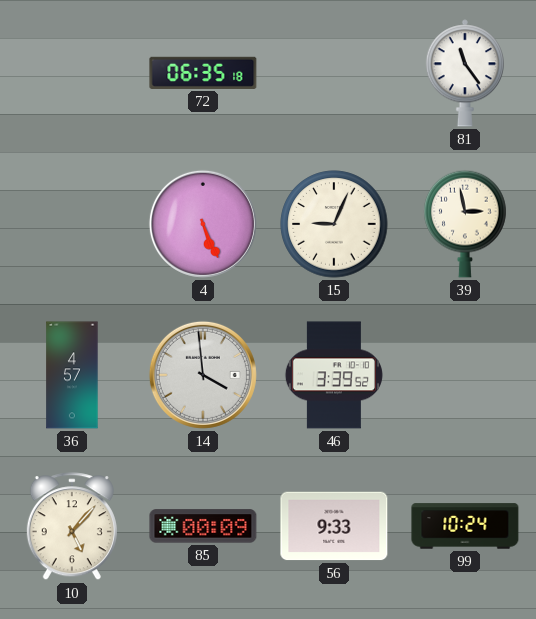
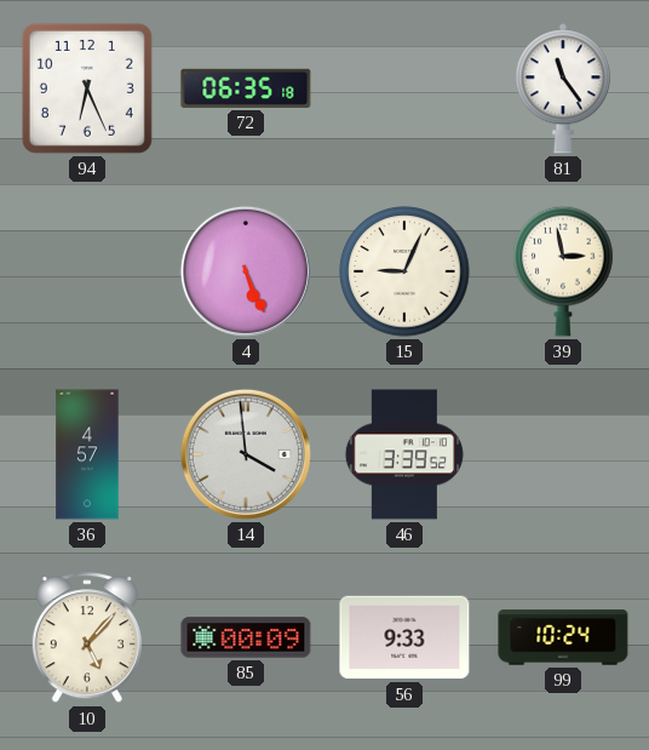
94: none -> 6:26
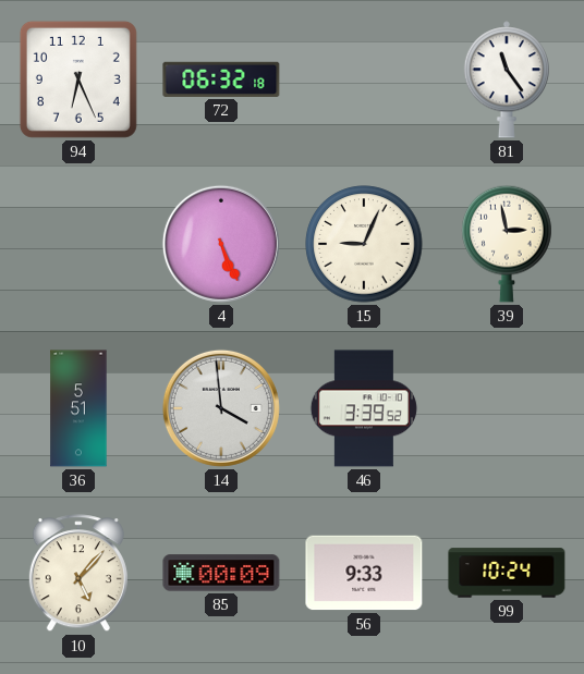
72: 06:35 -> 06:32
36: 4:57 -> 5:51
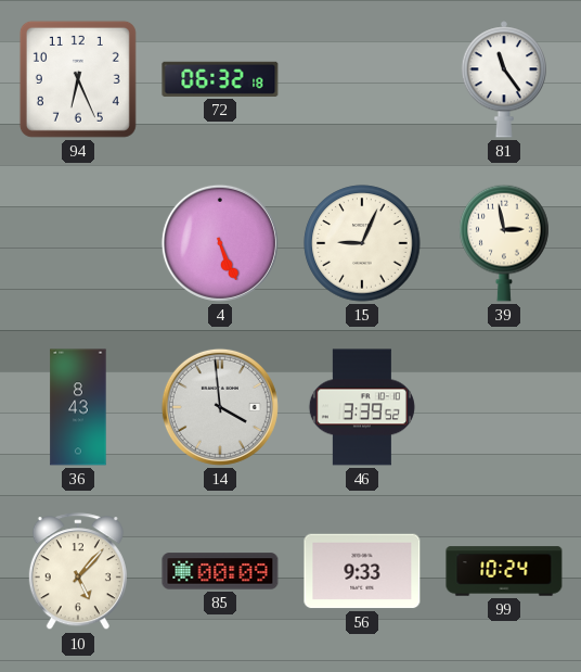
36: 5:51 -> 8:43
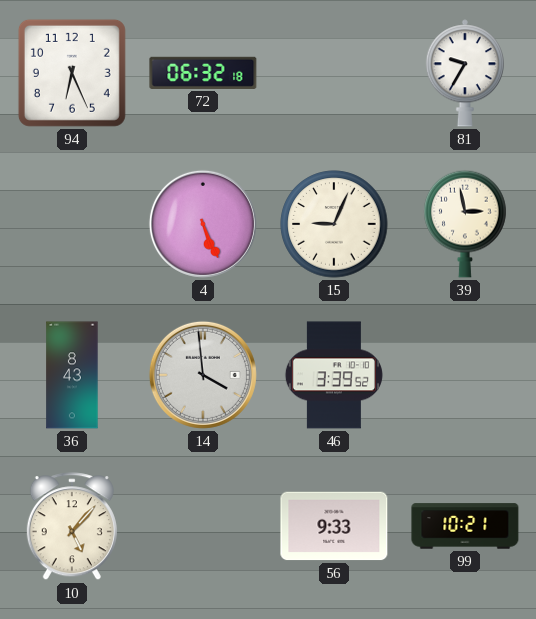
81: 11:24 -> 9:35
85: 00:09 -> none
99: 10:24 -> 10:21
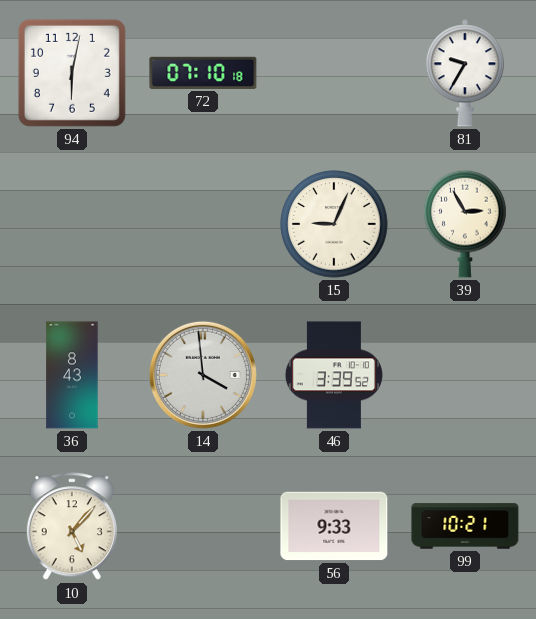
94: 6:26 -> 6:02
72: 06:32 -> 07:10
4: 5:26 -> none
39: 2:58 -> 2:55
